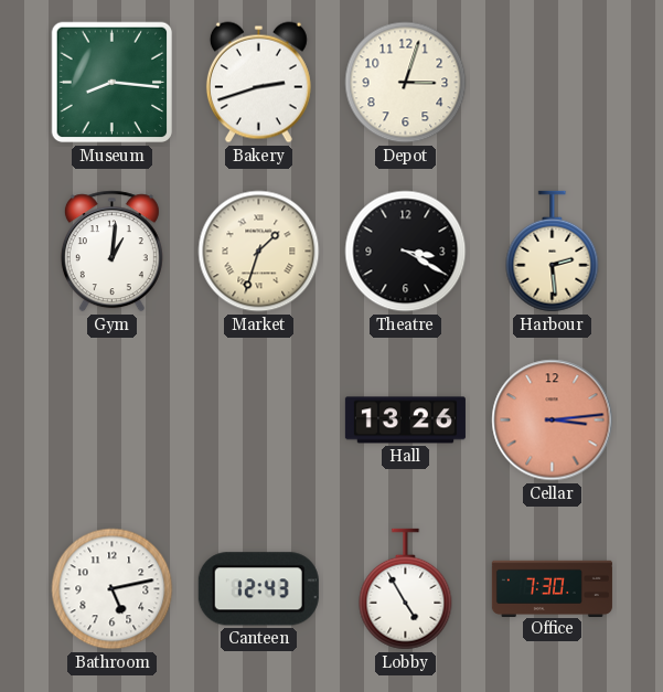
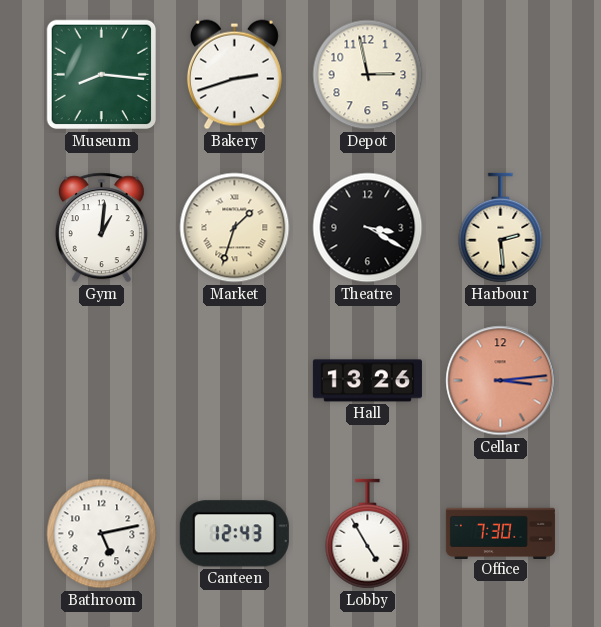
Depot: 3:03 -> 2:58
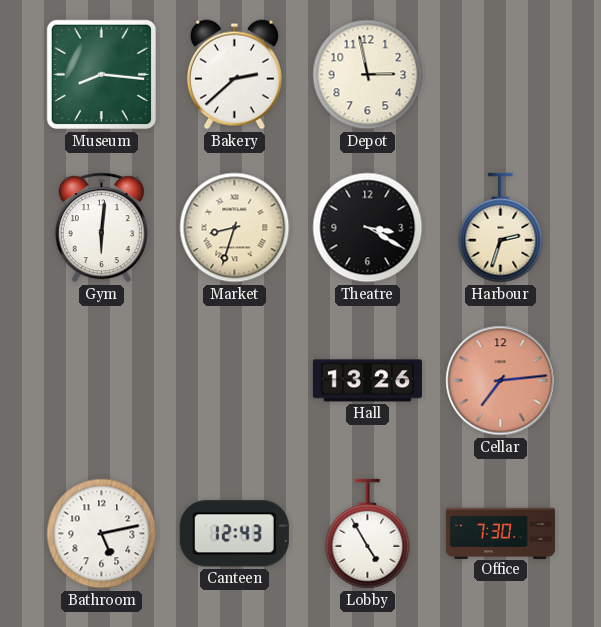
Bakery: 2:42 -> 2:38
Gym: 1:01 -> 6:01
Market: 1:33 -> 8:33
Harbour: 2:29 -> 2:33
Cellar: 3:14 -> 7:14
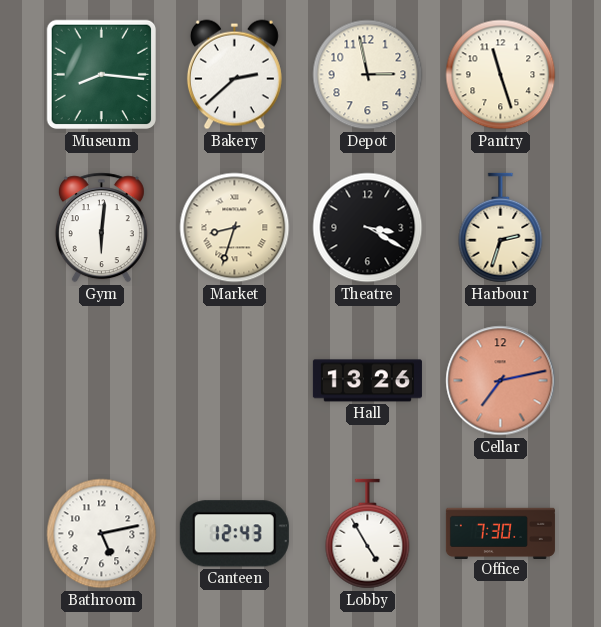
Pantry: none -> 11:27
Cellar: 7:14 -> 7:13
